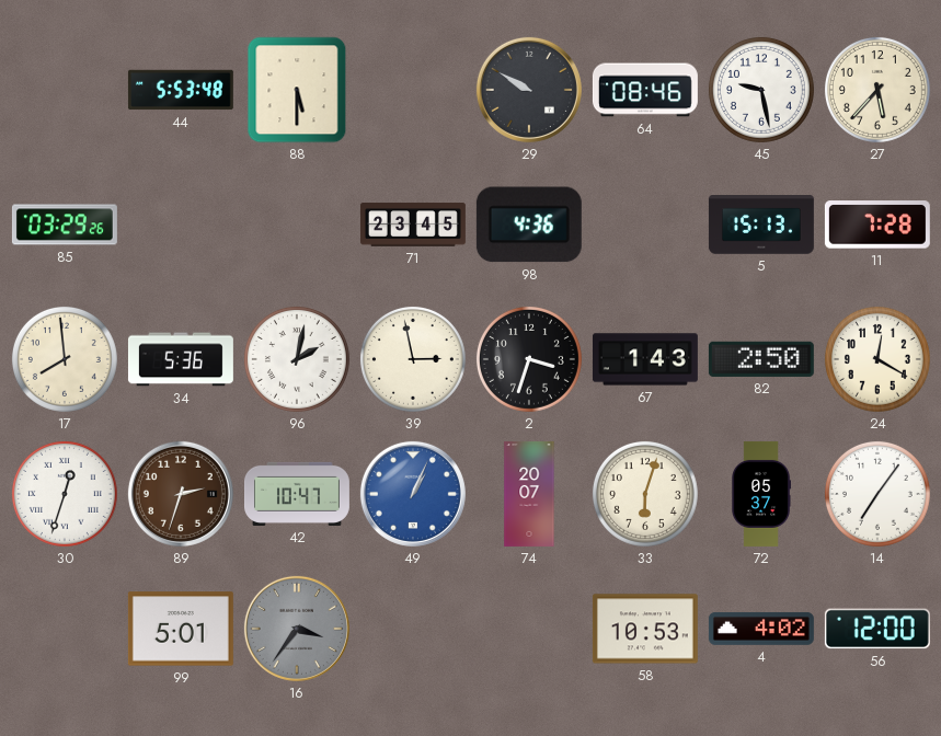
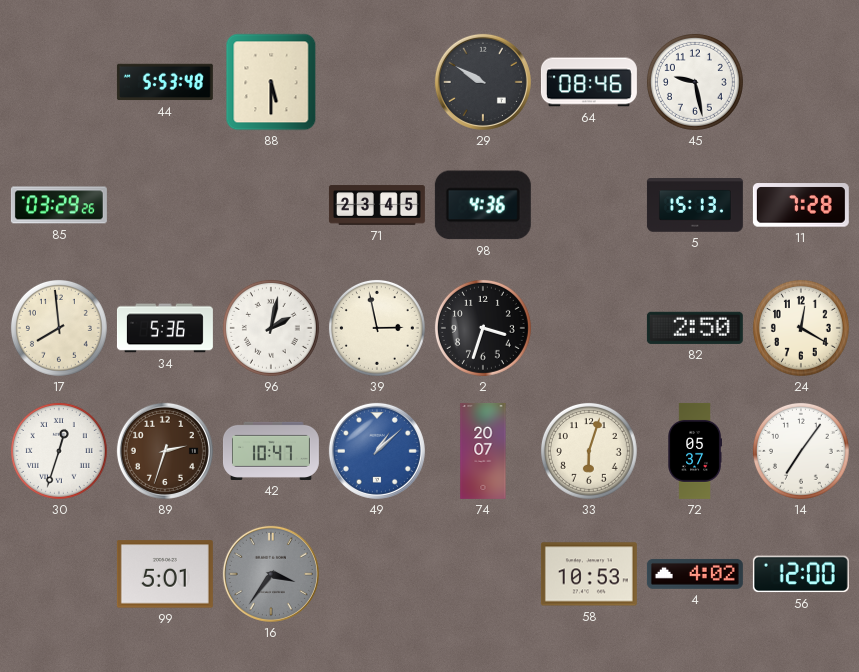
27: 5:37 -> none
67: 1:43 -> none
49: 1:04 -> 1:08
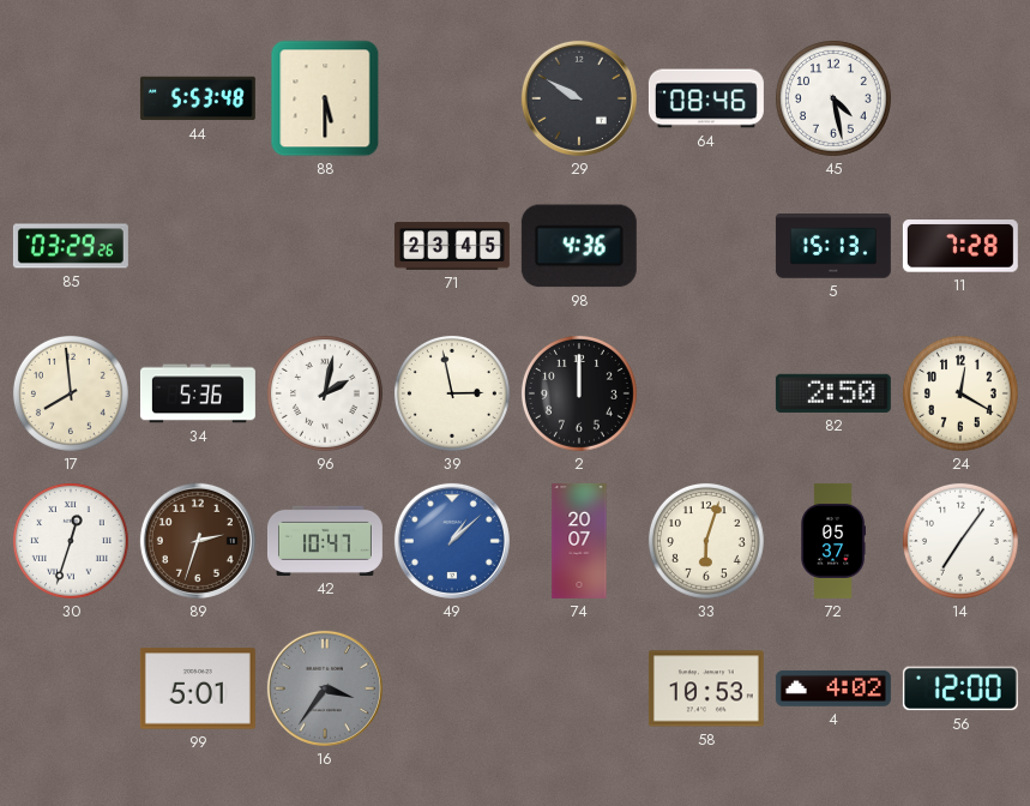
45: 9:28 -> 4:28
2: 3:33 -> 12:00
